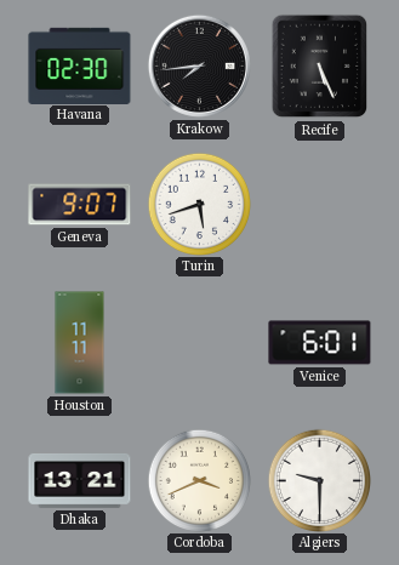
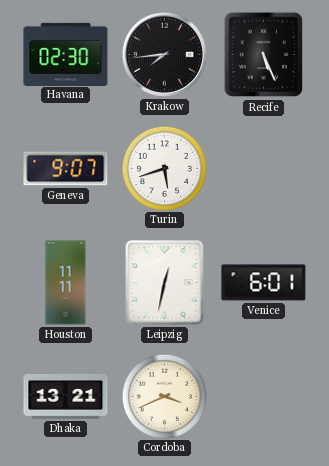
Leipzig: none -> 12:32
Algiers: 9:30 -> none
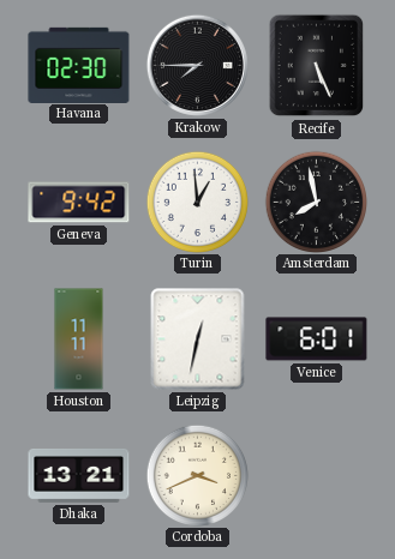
Krakow: 7:44 -> 7:45
Geneva: 9:07 -> 9:42
Turin: 5:42 -> 12:59
Amsterdam: none -> 7:58
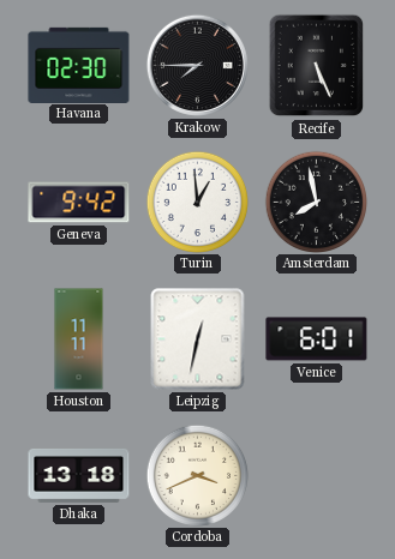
Dhaka: 13:21 -> 13:18
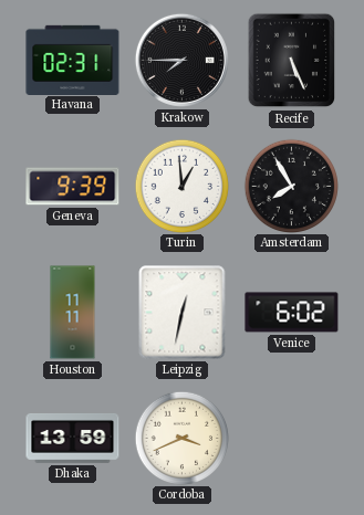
Havana: 02:30 -> 02:31
Geneva: 9:42 -> 9:39
Amsterdam: 7:58 -> 7:55
Venice: 6:01 -> 6:02
Dhaka: 13:18 -> 13:59
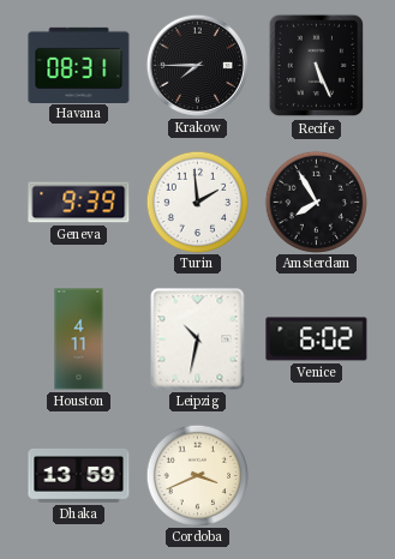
Havana: 02:31 -> 08:31
Turin: 12:59 -> 1:59
Houston: 11:11 -> 4:11
Leipzig: 12:32 -> 10:32
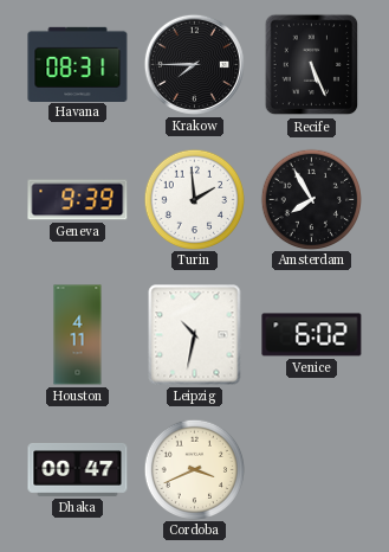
Dhaka: 13:59 -> 00:47
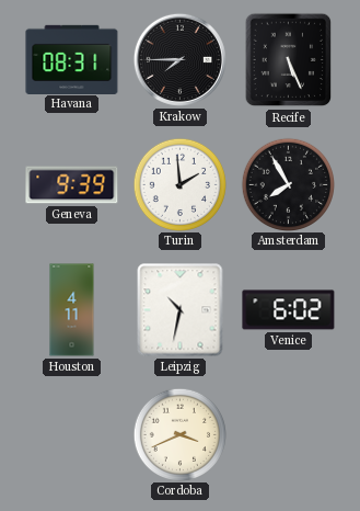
Dhaka: 00:47 -> none
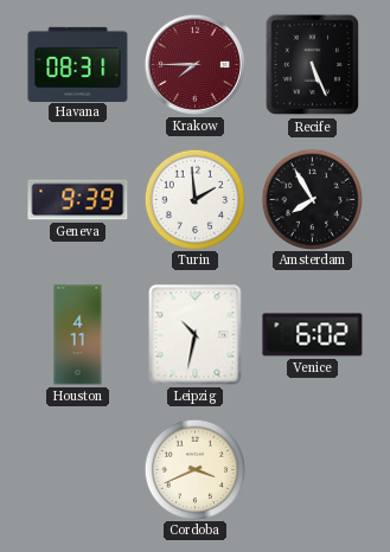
Krakow dial: black -> burgundy
